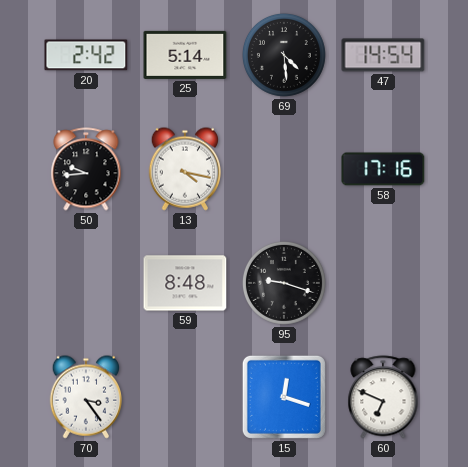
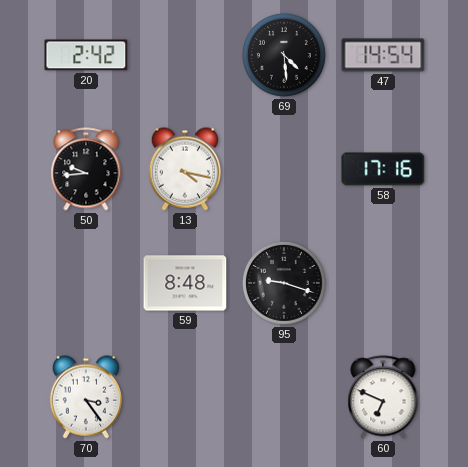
25: 5:14 -> none
15: 12:18 -> none
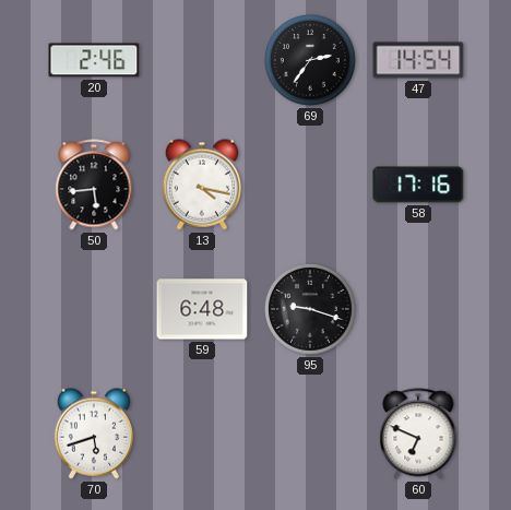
20: 2:42 -> 2:46
69: 4:29 -> 2:36
50: 9:44 -> 5:44
59: 8:48 -> 6:48
70: 3:24 -> 5:42
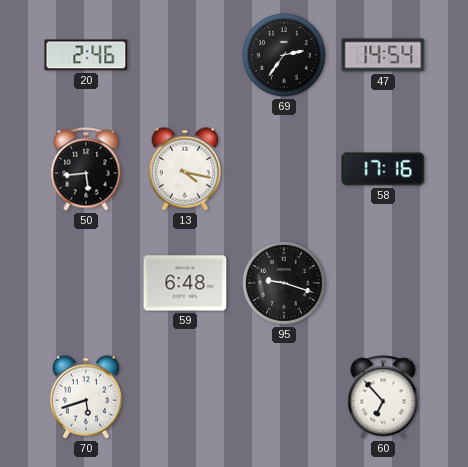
60: 6:49 -> 6:53
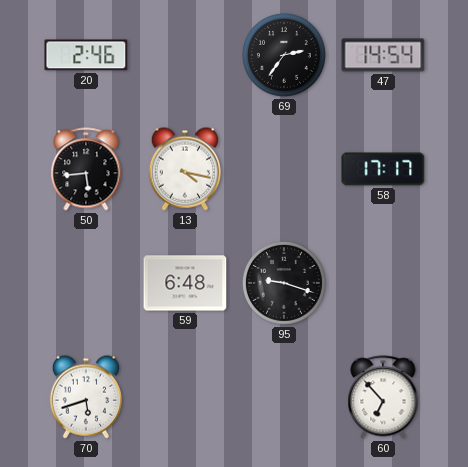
58: 17:16 -> 17:17
